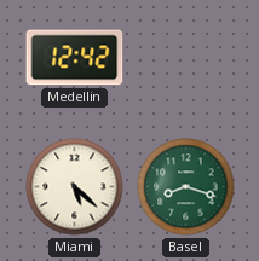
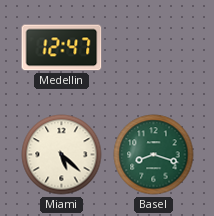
Medellin: 12:42 -> 12:47
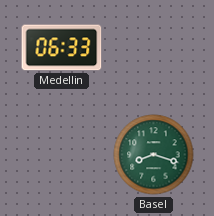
Medellin: 12:47 -> 06:33
Miami: 5:22 -> none
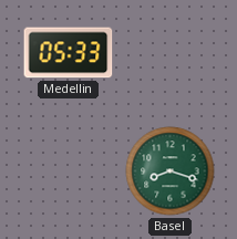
Medellin: 06:33 -> 05:33
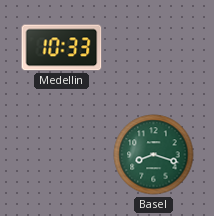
Medellin: 05:33 -> 10:33
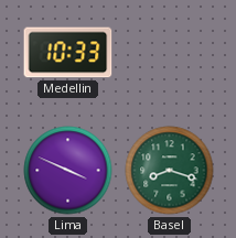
Lima: none -> 3:49
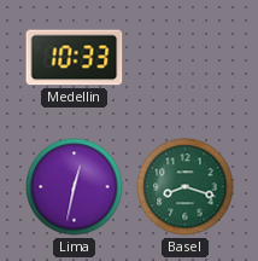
Lima: 3:49 -> 12:32
